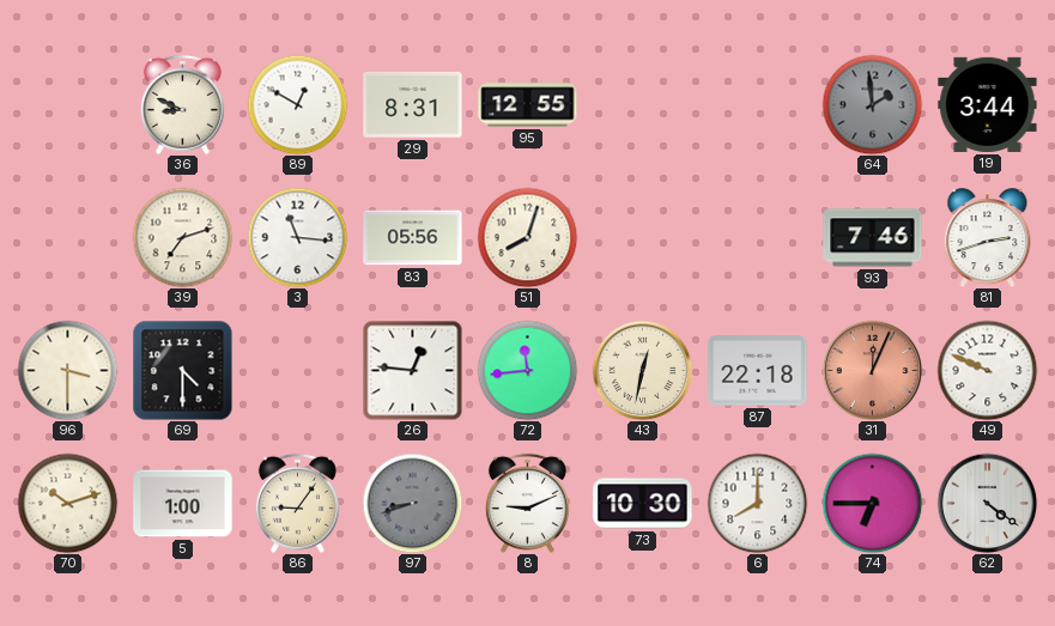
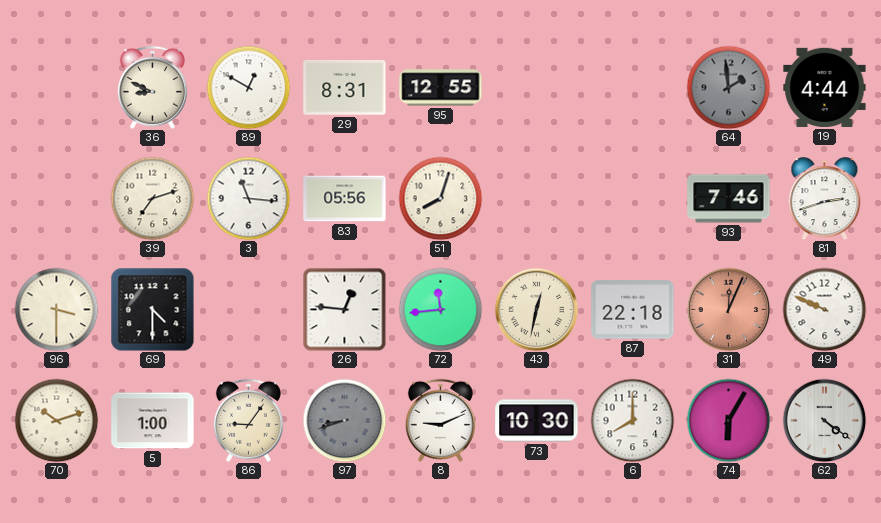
19: 3:44 -> 4:44
74: 6:45 -> 6:05
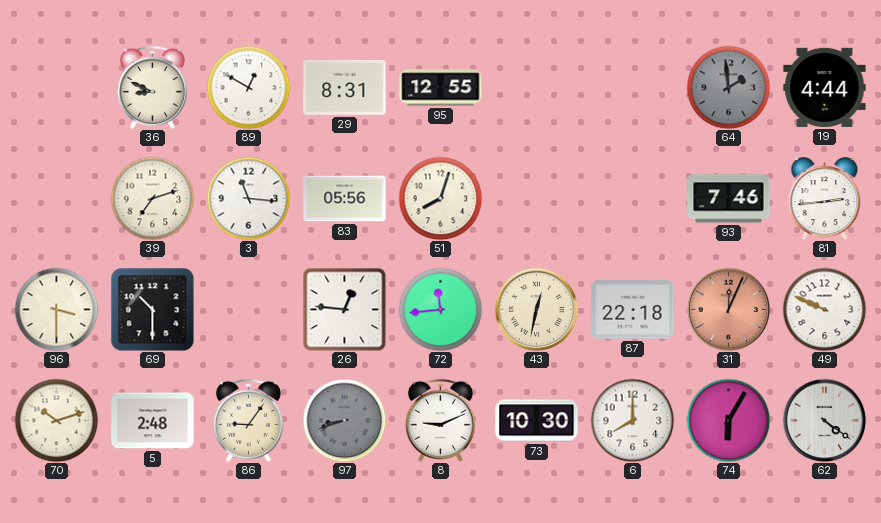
81: 2:42 -> 2:44
69: 4:30 -> 10:30
5: 1:00 -> 2:48
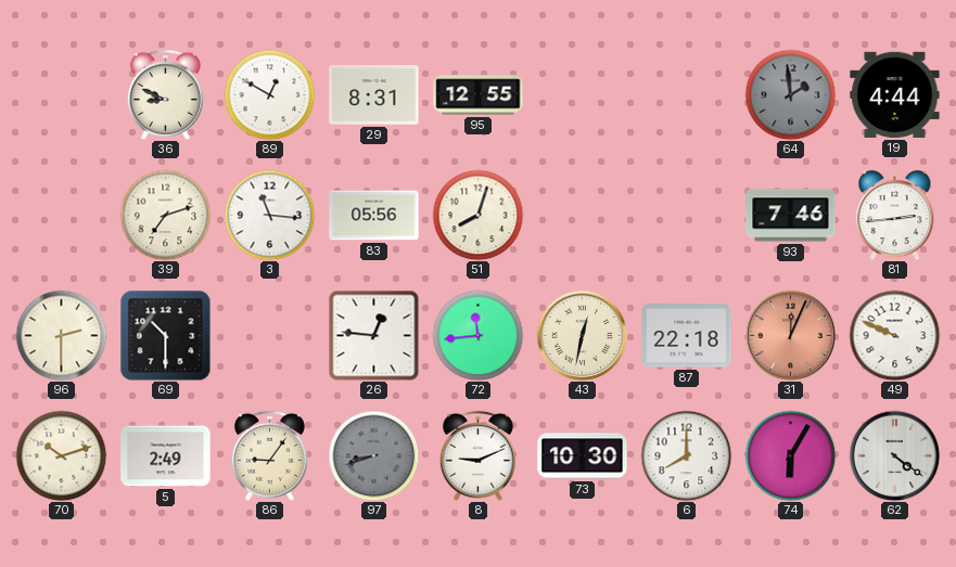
96: 3:30 -> 2:30
5: 2:48 -> 2:49
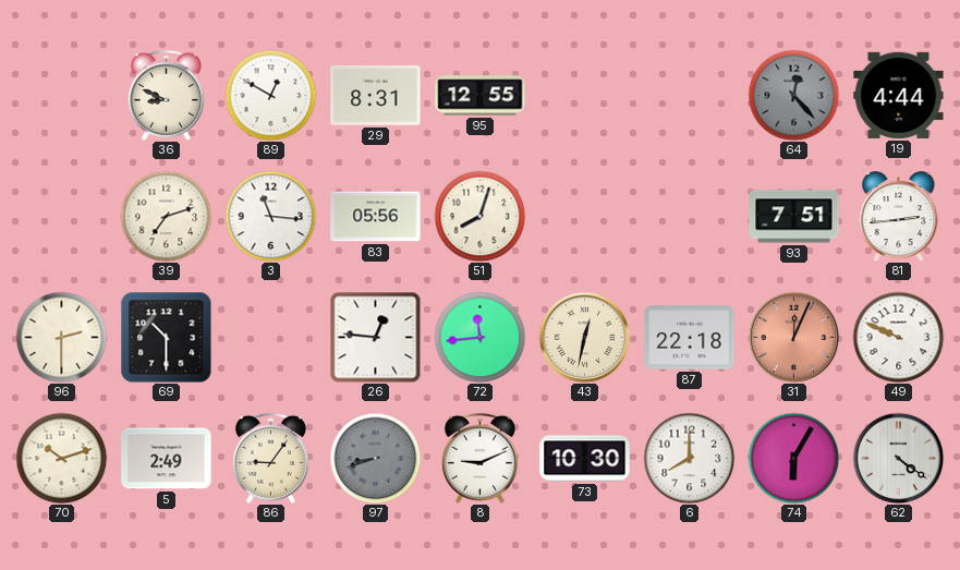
64: 1:59 -> 12:23
93: 7:46 -> 7:51
